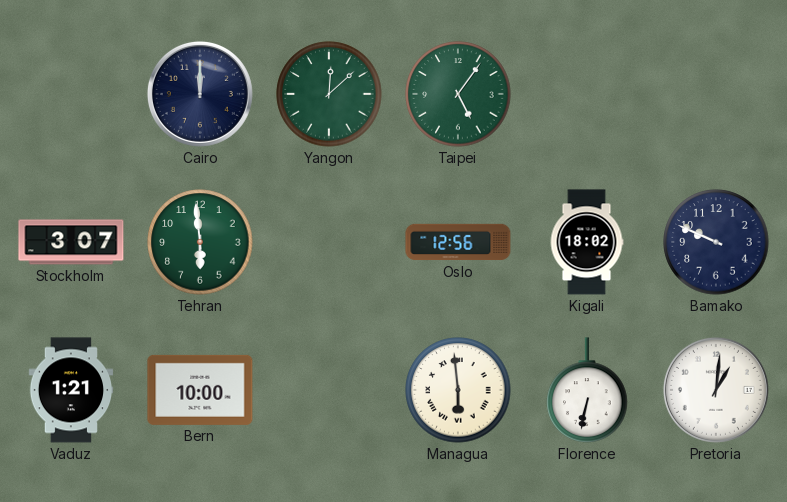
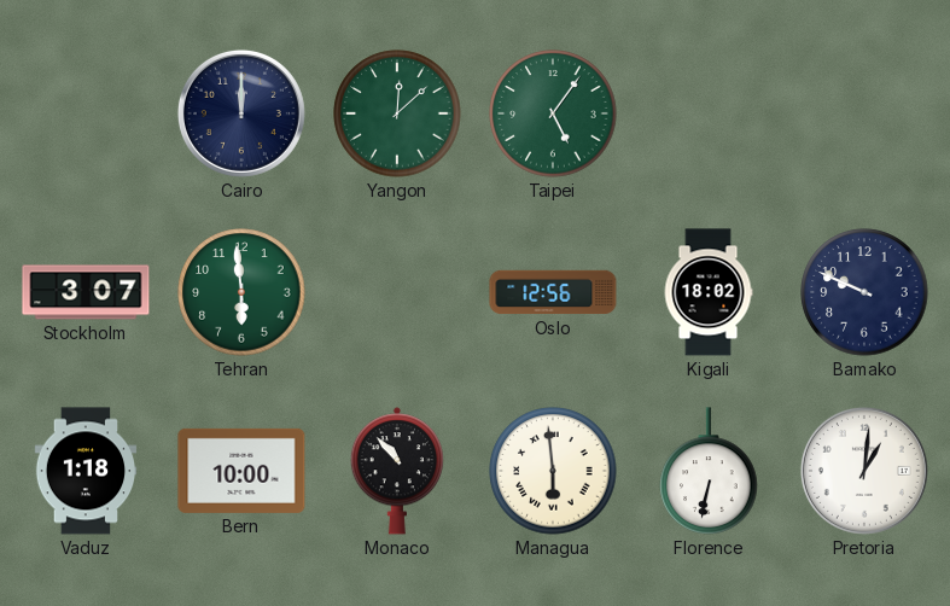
Vaduz: 1:21 -> 1:18
Monaco: none -> 10:53
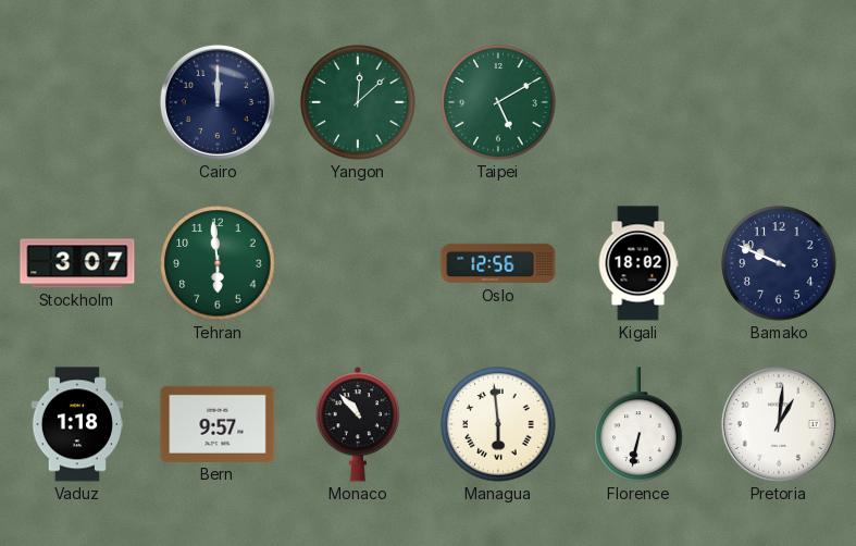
Taipei: 5:06 -> 5:10
Bern: 10:00 -> 9:57
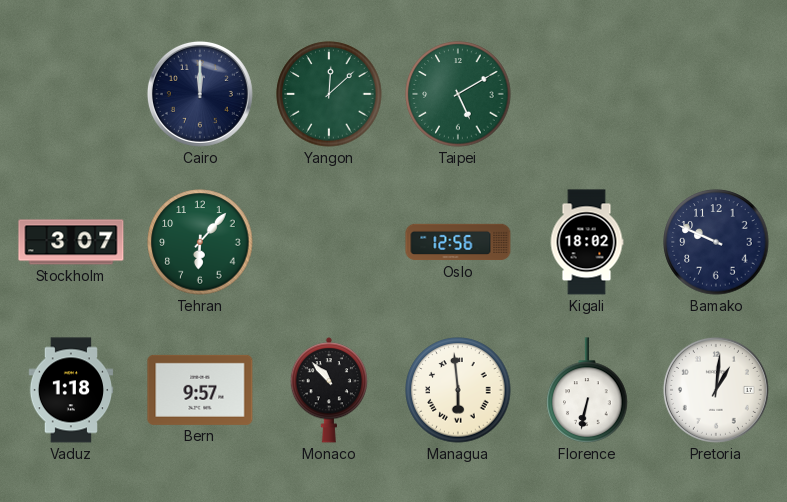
Tehran: 5:59 -> 6:07
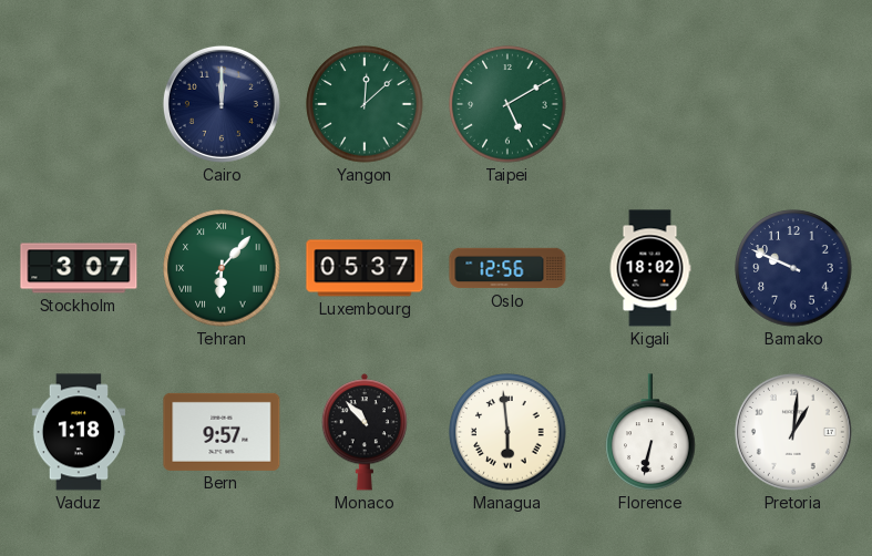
Tehran numerals: Arabic -> Roman
Luxembourg: none -> 05:37
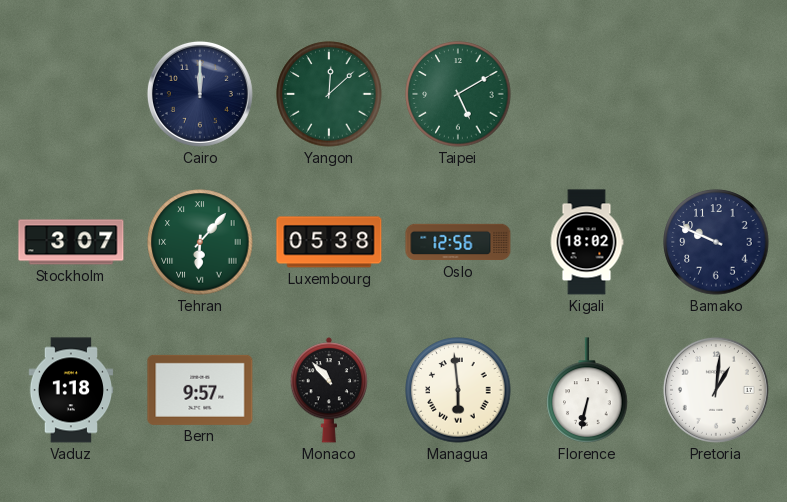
Luxembourg: 05:37 -> 05:38
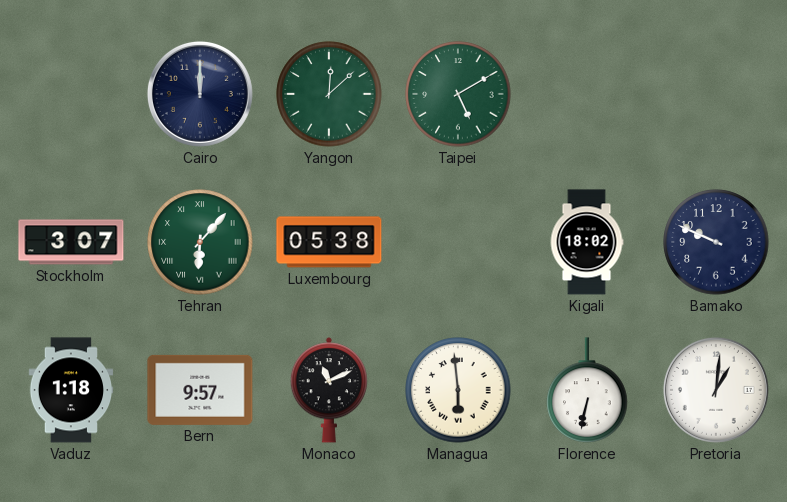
Oslo: 12:56 -> none
Monaco: 10:53 -> 11:11
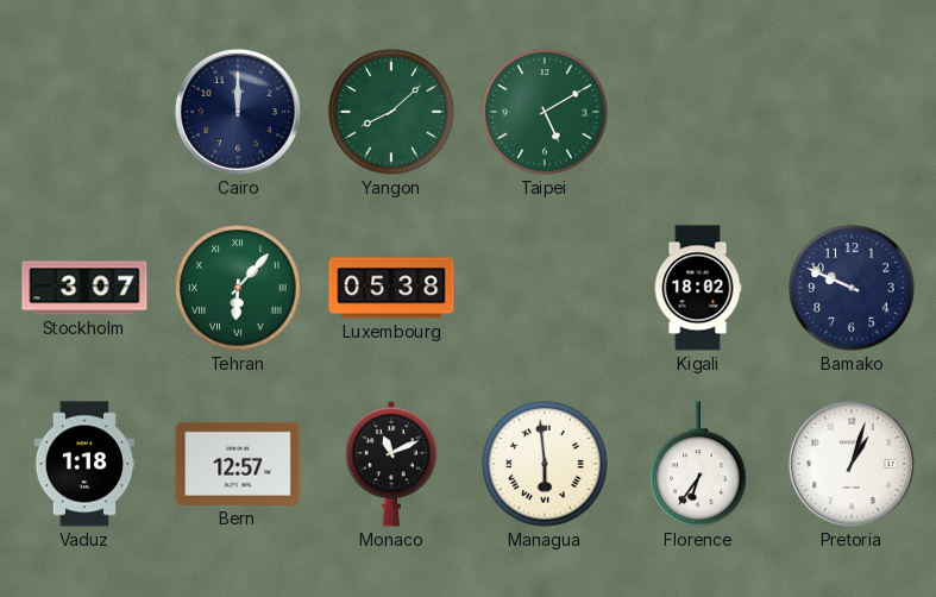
Yangon: 12:08 -> 8:08
Bern: 9:57 -> 12:57
Florence: 6:32 -> 6:36
Pretoria: 1:01 -> 1:03
